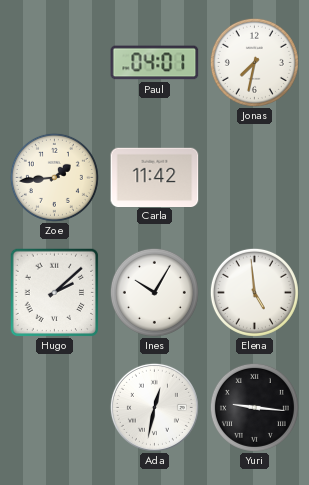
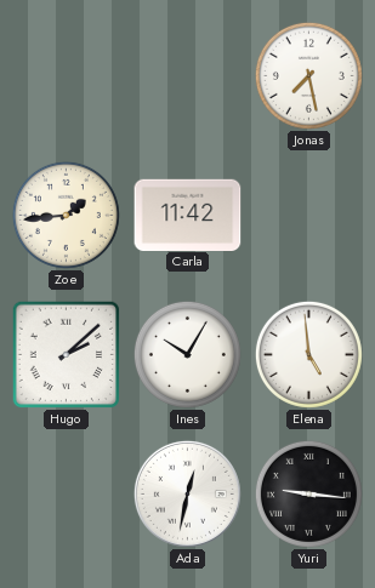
Paul: 04:01 -> none
Jonas: 7:32 -> 7:28
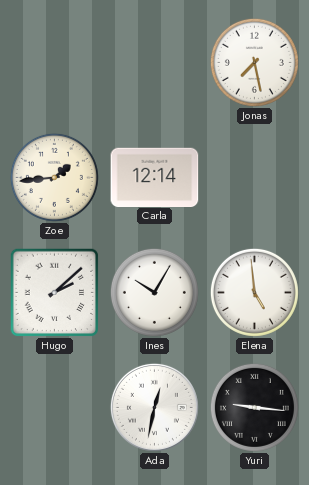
Carla: 11:42 -> 12:14
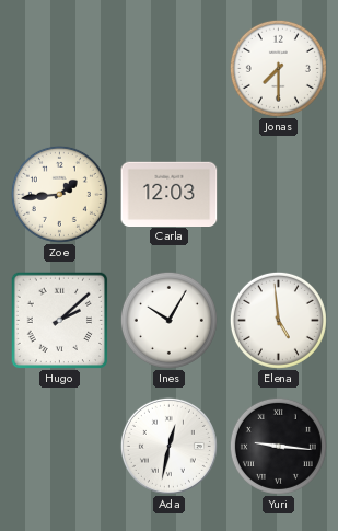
Jonas: 7:28 -> 7:30
Carla: 12:14 -> 12:03
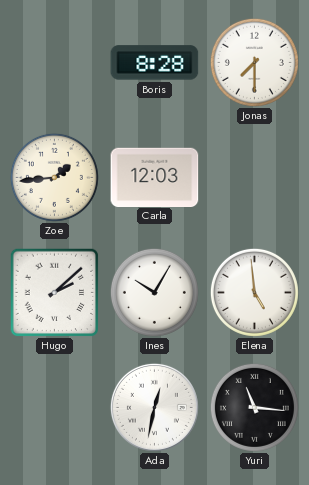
Boris: none -> 8:28
Yuri: 9:16 -> 11:16
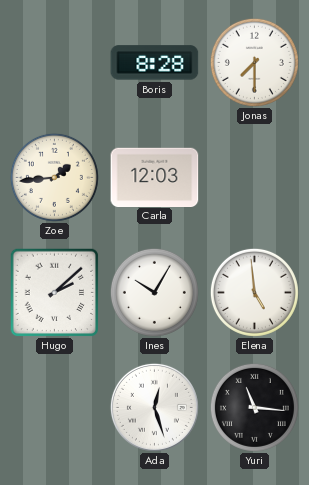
Ada: 12:32 -> 12:27
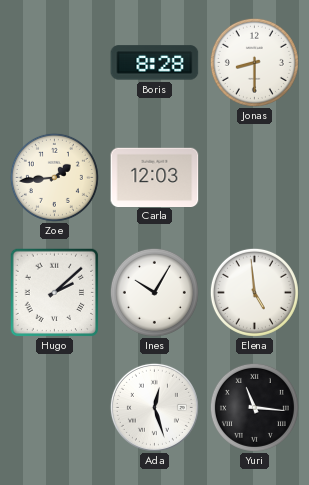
Jonas: 7:30 -> 8:30
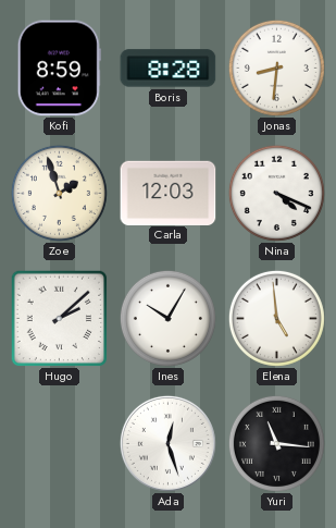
Kofi: none -> 8:59
Jonas: 8:30 -> 8:31
Zoe: 1:44 -> 1:57
Nina: none -> 4:19
